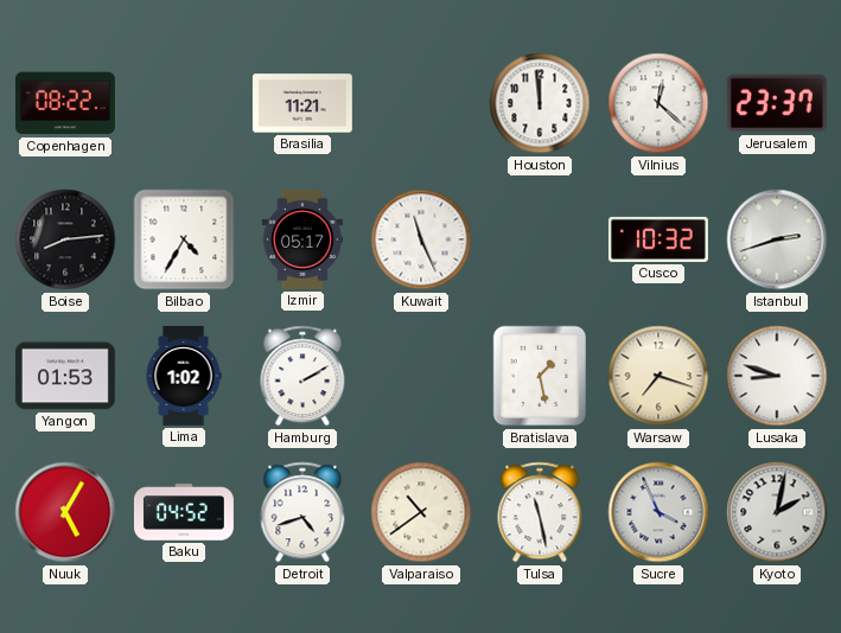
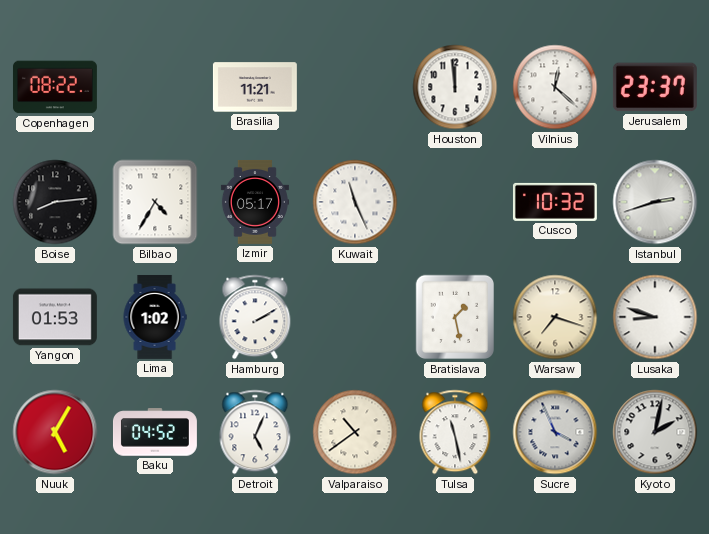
Detroit: 4:42 -> 5:04
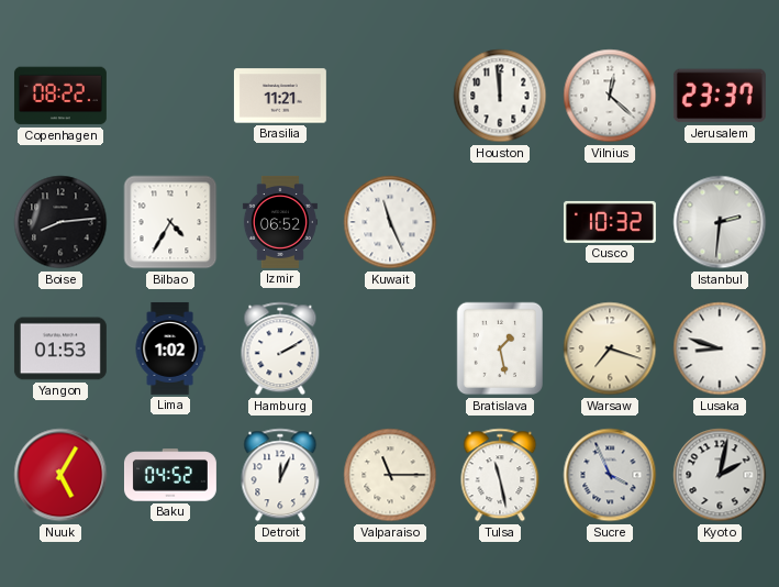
Izmir: 05:17 -> 06:52
Istanbul: 2:42 -> 2:31
Detroit: 5:04 -> 12:04
Valparaiso: 10:39 -> 11:15
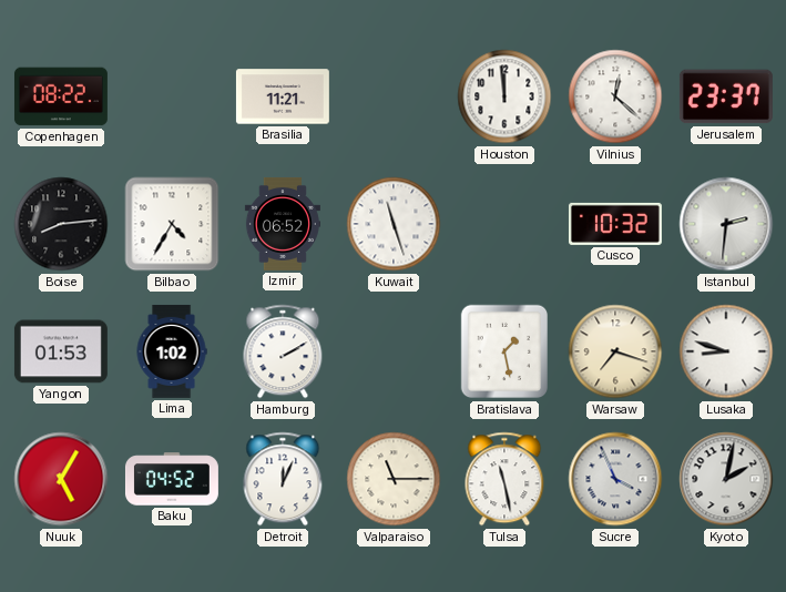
Kuwait: 11:26 -> 11:27
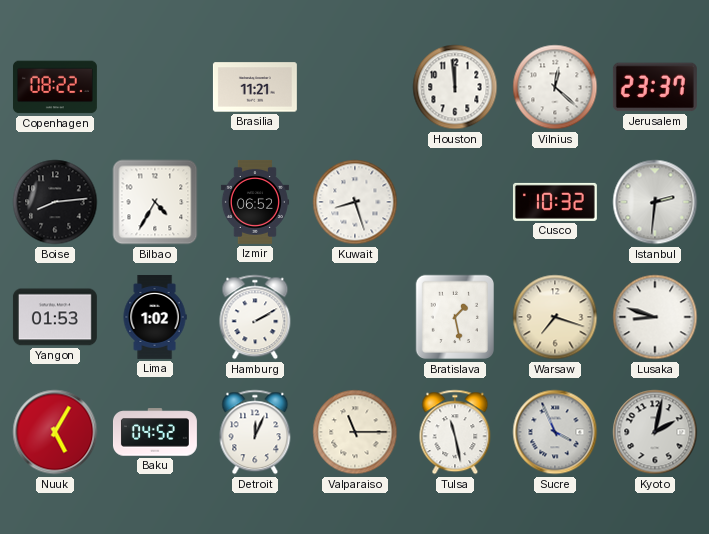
Kuwait: 11:27 -> 8:27
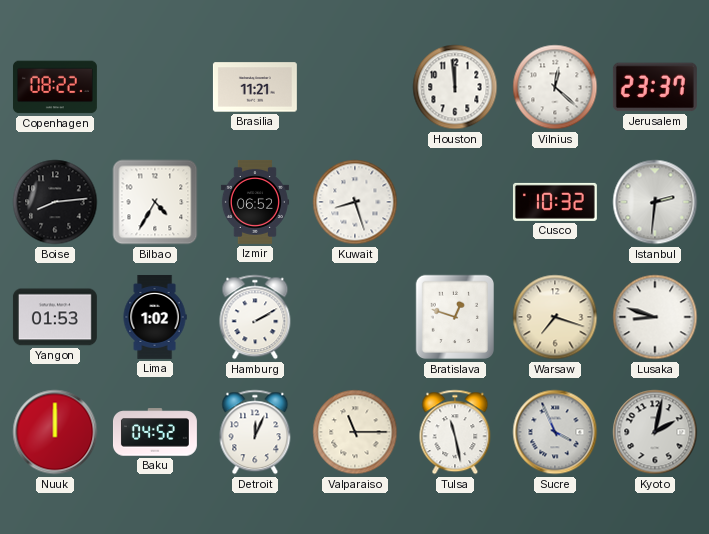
Bratislava: 1:28 -> 12:48
Nuuk: 5:05 -> 12:00
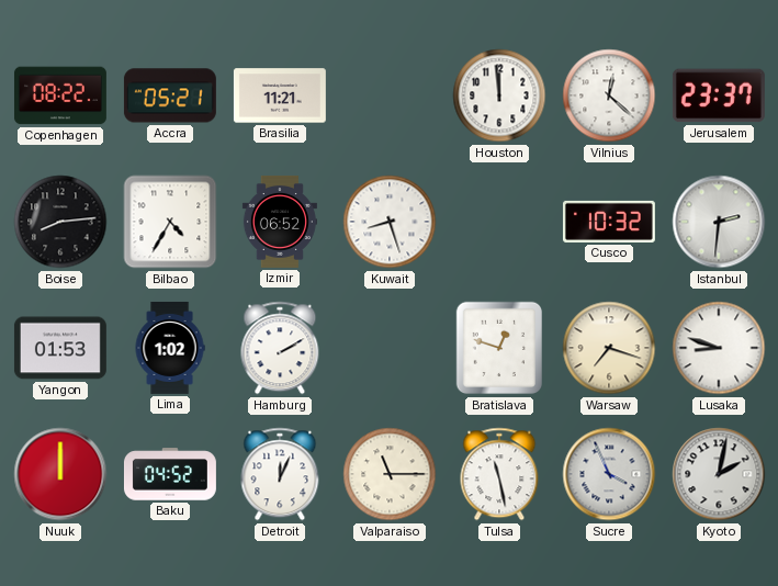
Accra: none -> 05:21
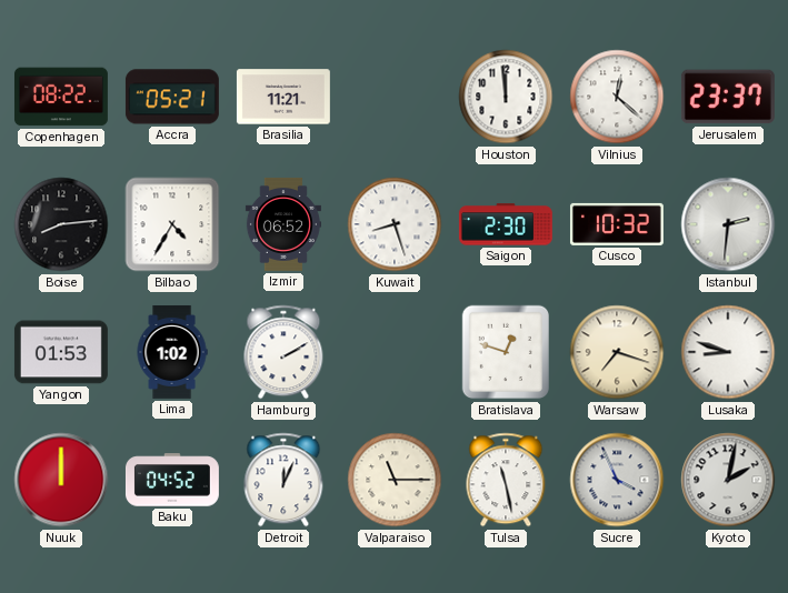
Saigon: none -> 2:30
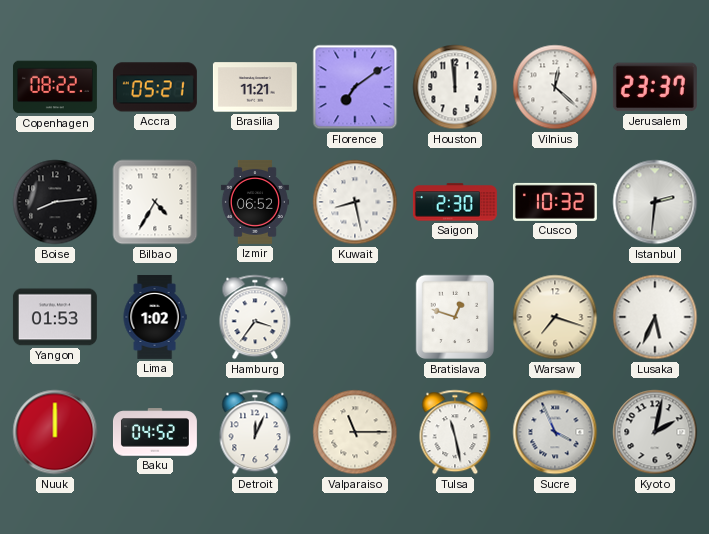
Florence: none -> 7:09
Kuwait: 8:27 -> 8:28
Hamburg: 2:10 -> 3:36
Lusaka: 8:48 -> 5:34
